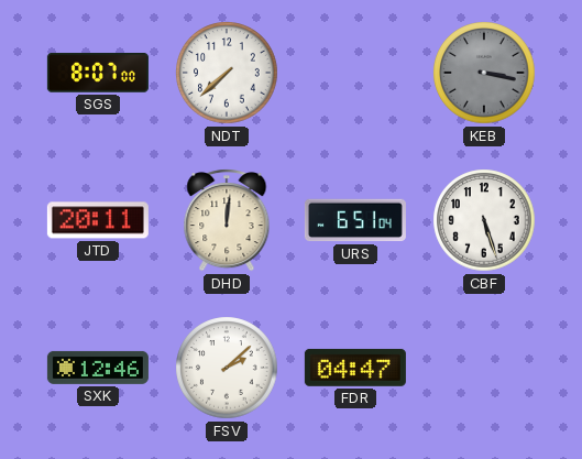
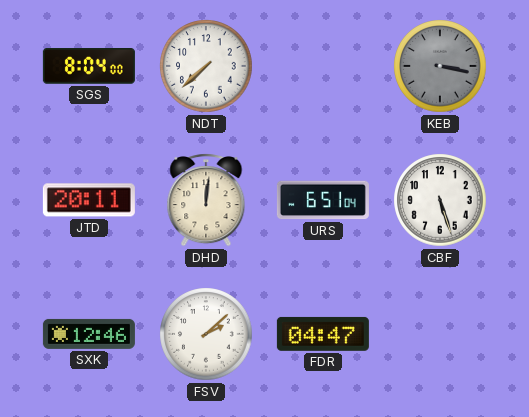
SGS: 8:07 -> 8:04
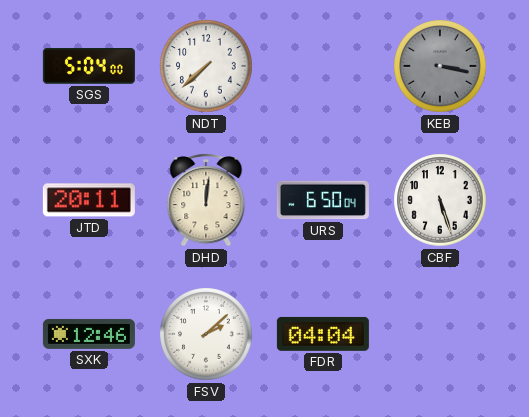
SGS: 8:04 -> 5:04
URS: 6:51 -> 6:50
FDR: 04:47 -> 04:04
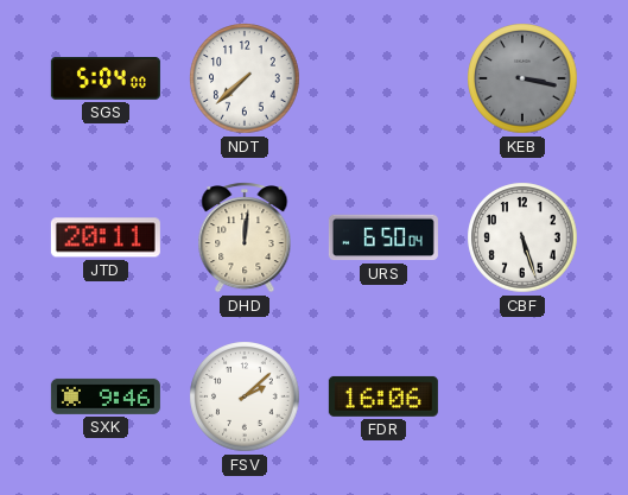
SXK: 12:46 -> 9:46
FDR: 04:04 -> 16:06
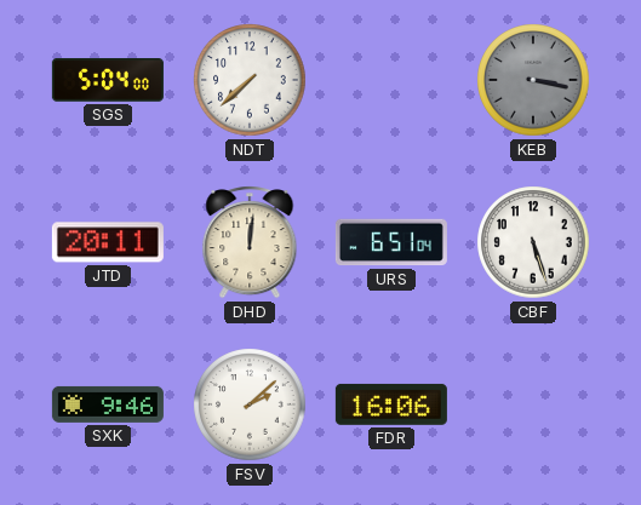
URS: 6:50 -> 6:51
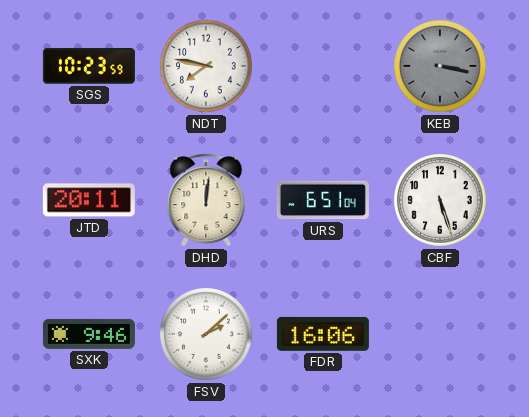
SGS: 5:04 -> 10:23
NDT: 7:38 -> 7:47
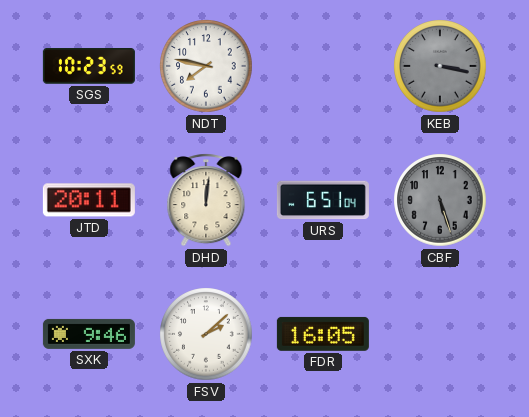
CBF dial: white -> grey
FDR: 16:06 -> 16:05
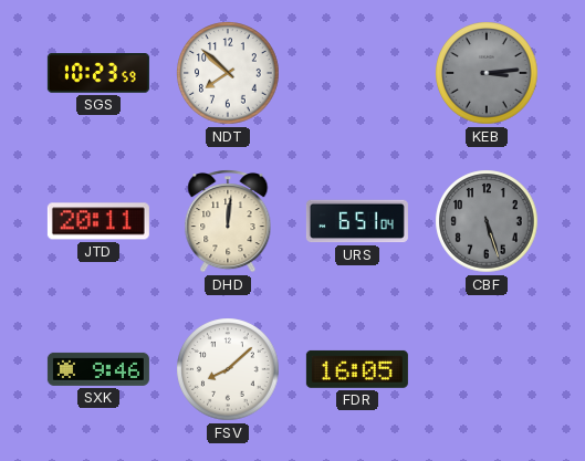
NDT: 7:47 -> 7:52
KEB: 3:17 -> 3:14
FSV: 2:08 -> 8:08
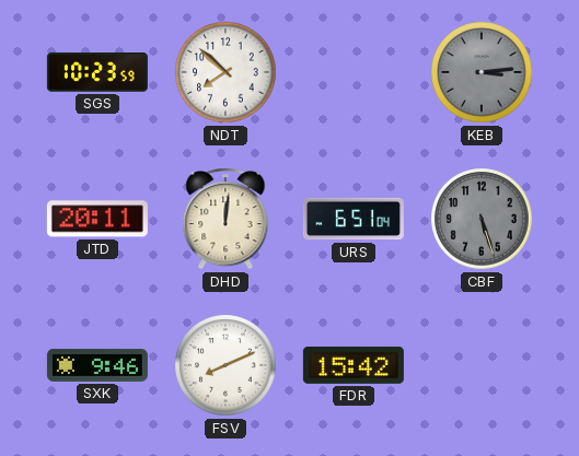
FSV: 8:08 -> 8:11
FDR: 16:05 -> 15:42
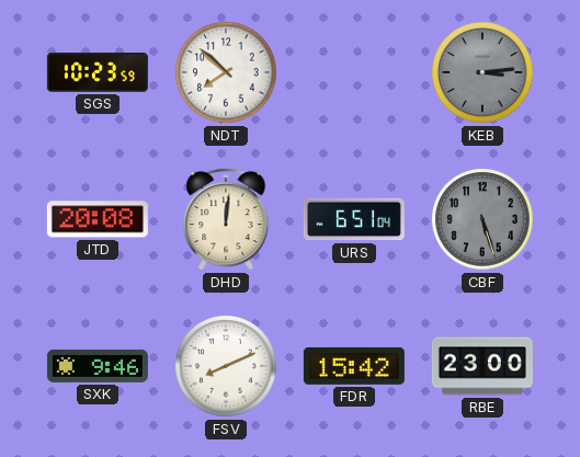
JTD: 20:11 -> 20:08
RBE: none -> 23:00
